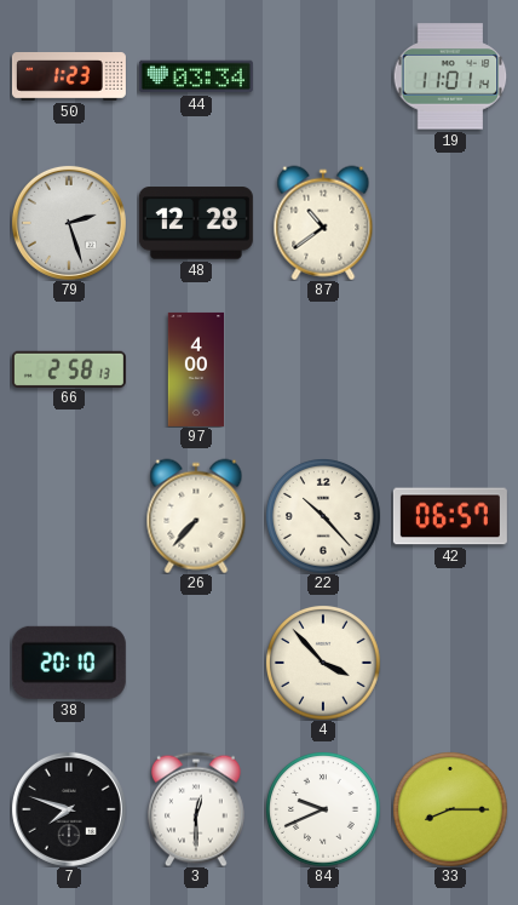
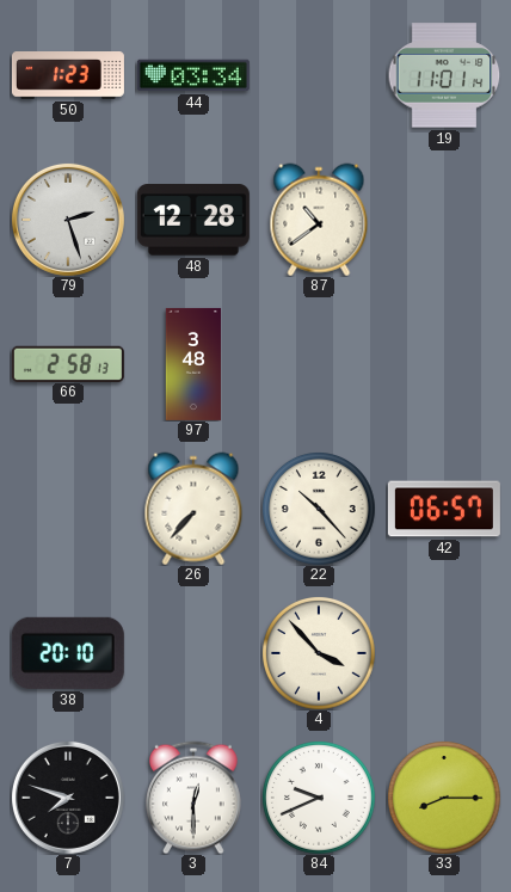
97: 4:00 -> 3:48
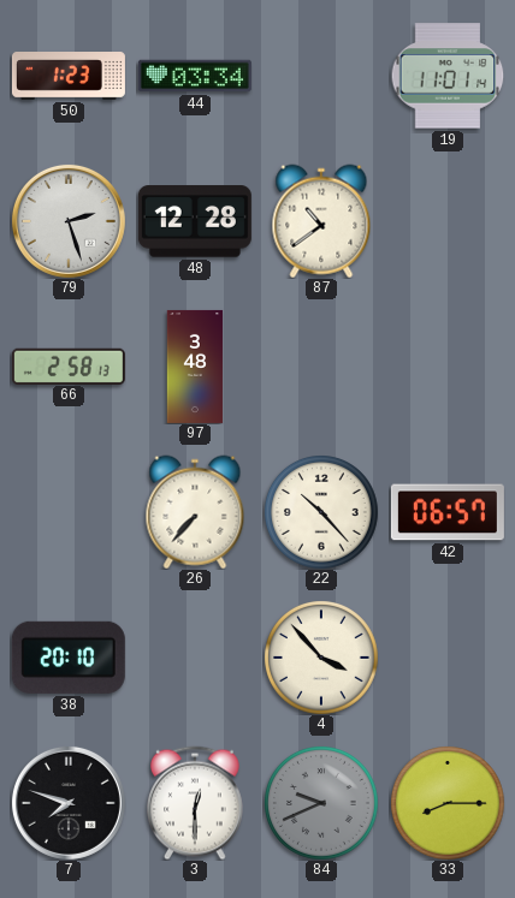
84 dial: white -> grey
